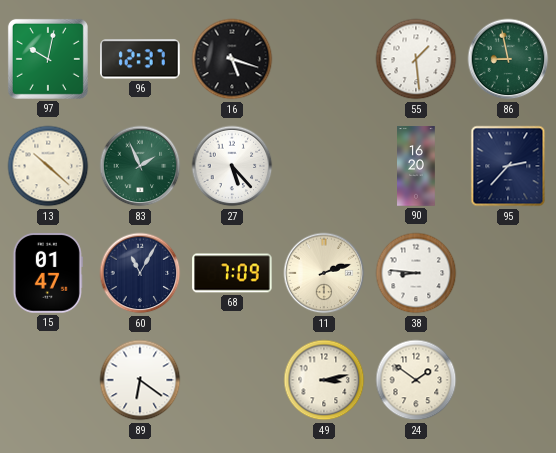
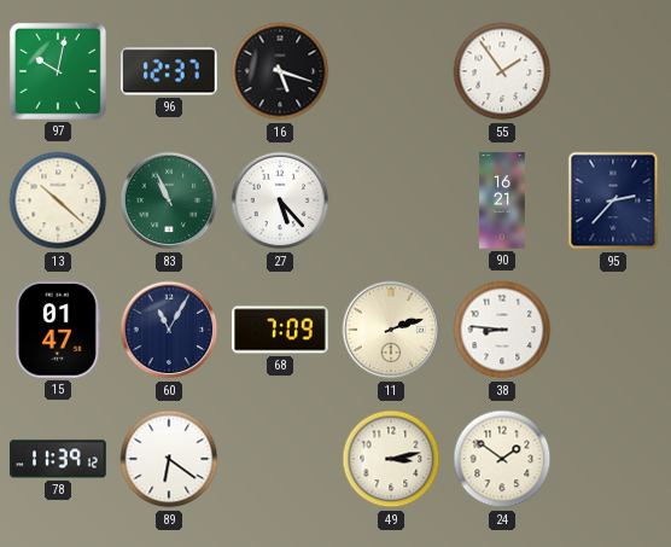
55: 1:29 -> 1:54
86: 8:58 -> none
83: 1:56 -> 10:56
90: 16:20 -> 16:21
78: none -> 11:39
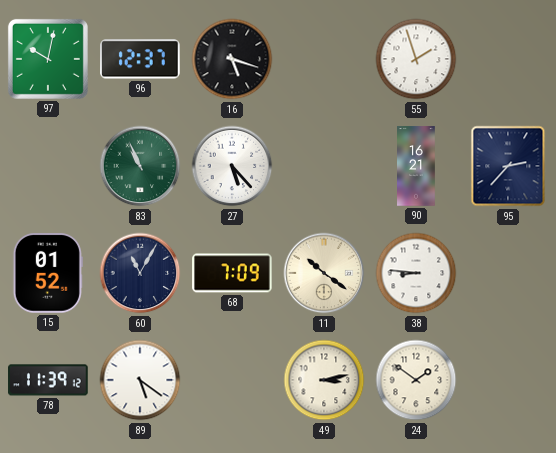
55: 1:54 -> 1:57
13: 10:22 -> none
15: 01:47 -> 01:52
11: 2:12 -> 10:21
89: 6:21 -> 5:21
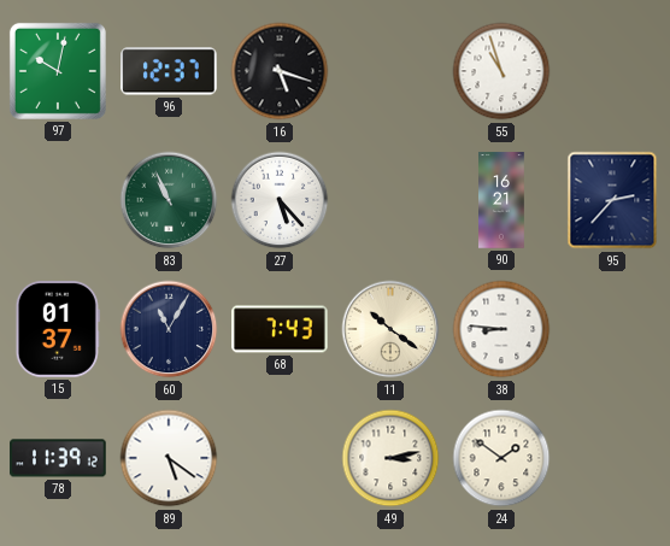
55: 1:57 -> 10:57
15: 01:52 -> 01:37
68: 7:09 -> 7:43
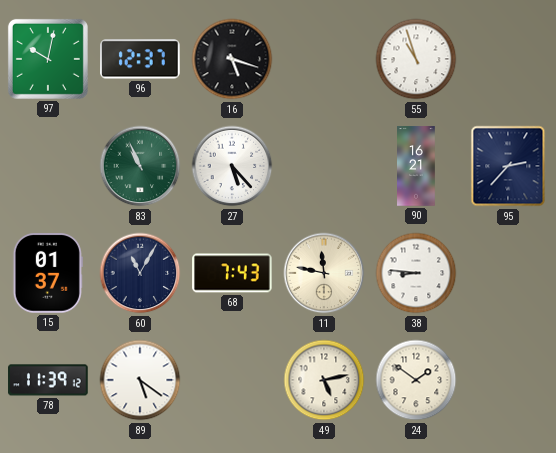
11: 10:21 -> 11:47
49: 3:13 -> 5:13
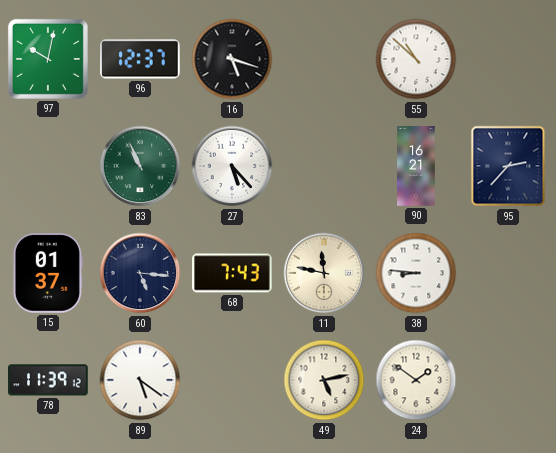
55: 10:57 -> 10:52
60: 11:05 -> 5:16
